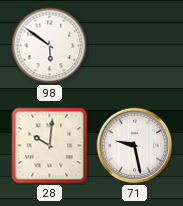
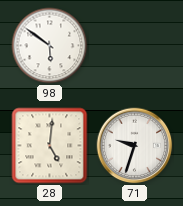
28: 10:01 -> 5:01
71: 9:28 -> 9:33
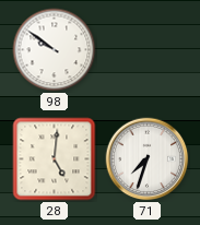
98: 5:51 -> 9:51
71: 9:33 -> 7:33
